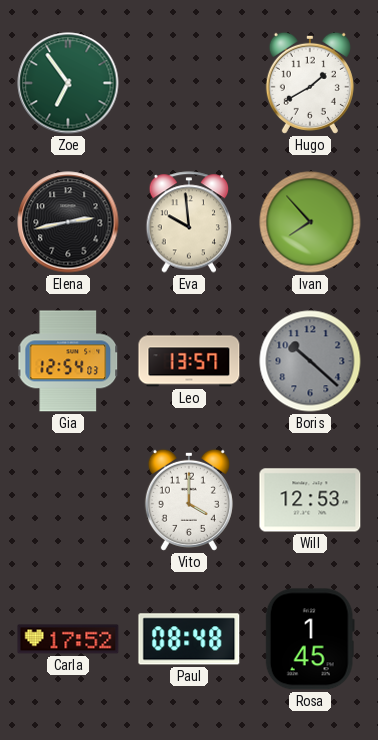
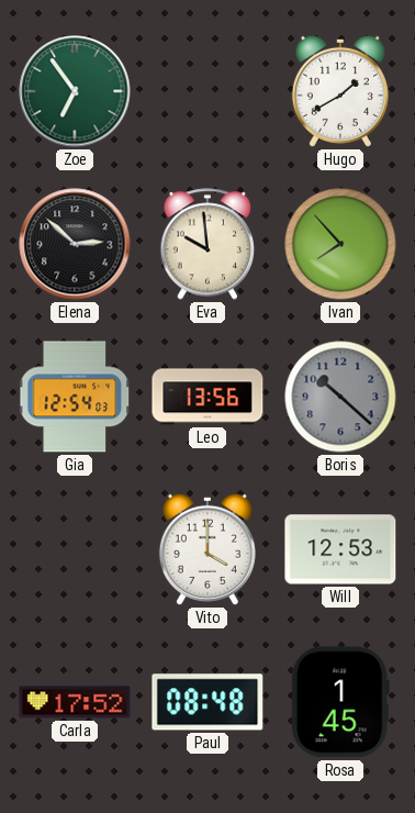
Elena: 2:43 -> 2:52
Leo: 13:57 -> 13:56
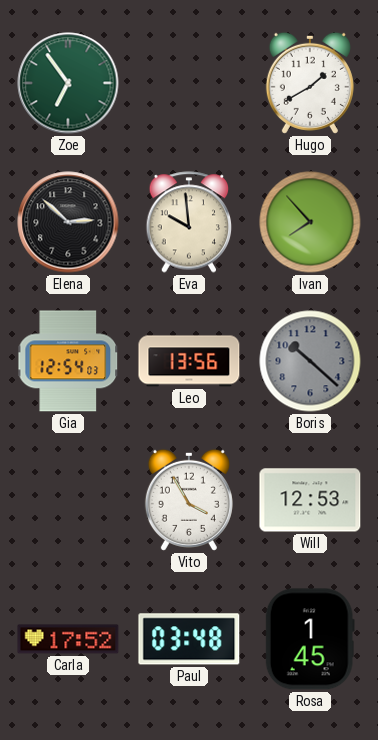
Vito: 4:00 -> 3:55
Paul: 08:48 -> 03:48
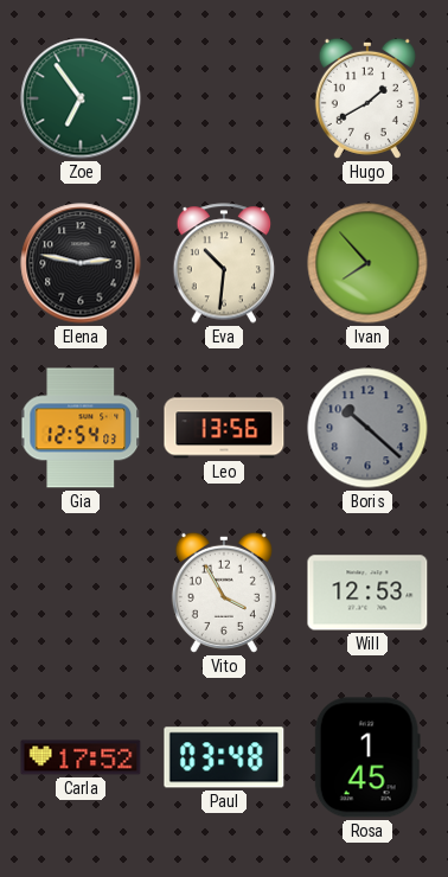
Elena: 2:52 -> 2:47
Eva: 9:59 -> 10:31
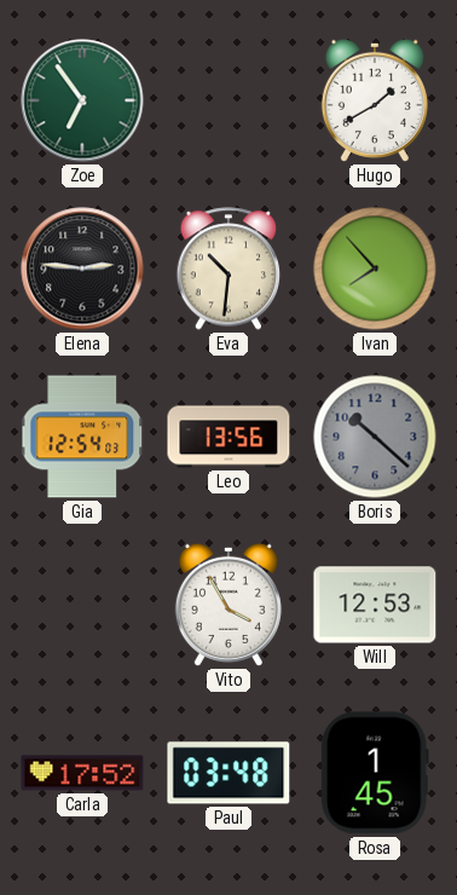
Elena: 2:47 -> 2:46
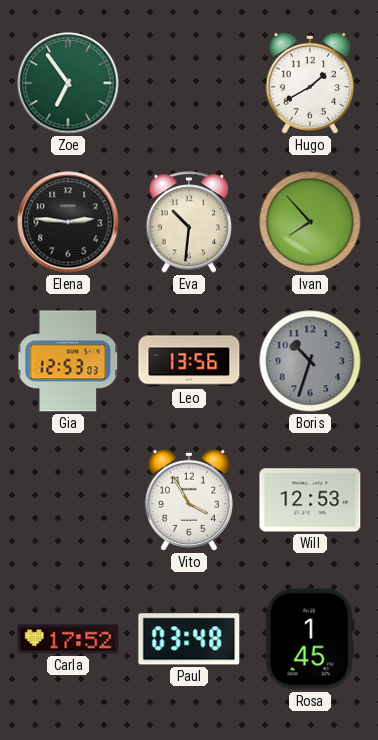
Gia: 12:54 -> 12:53
Boris: 10:22 -> 10:33
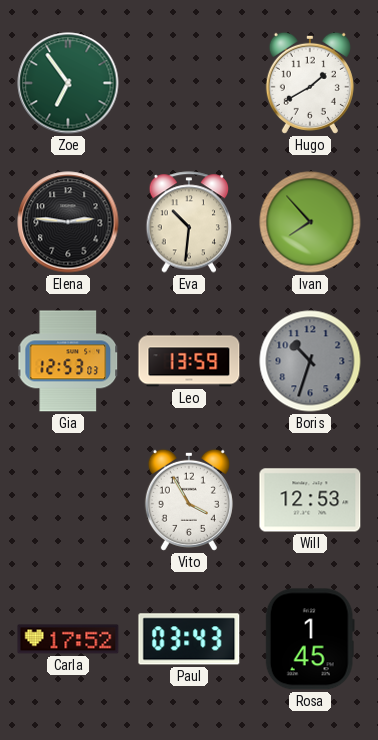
Leo: 13:56 -> 13:59
Paul: 03:48 -> 03:43
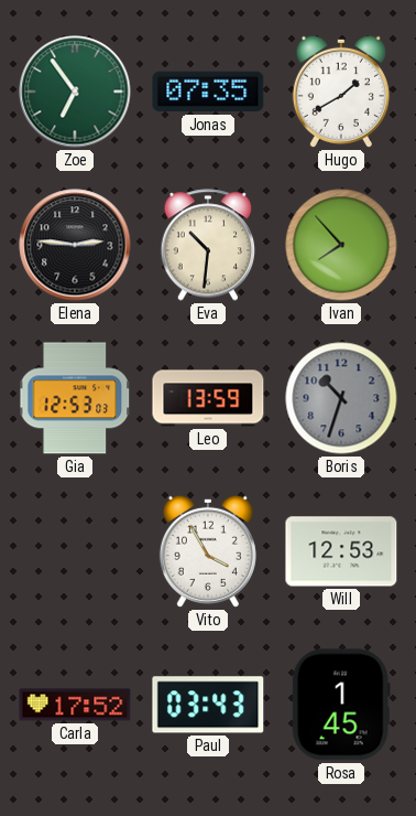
Jonas: none -> 07:35
